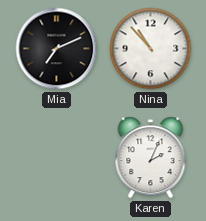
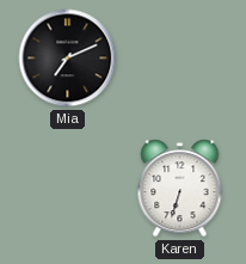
Nina: 10:53 -> none
Karen: 2:04 -> 6:33
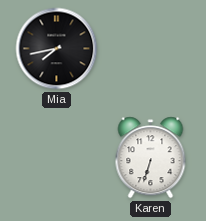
Mia: 7:11 -> 7:43
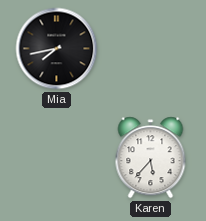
Karen: 6:33 -> 5:37
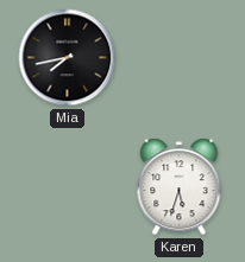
Karen: 5:37 -> 5:33
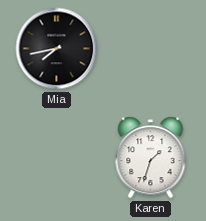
Karen: 5:33 -> 1:33
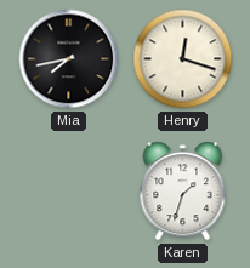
Henry: none -> 12:18
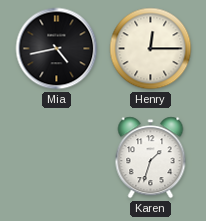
Mia: 7:43 -> 4:43
Henry: 12:18 -> 12:15
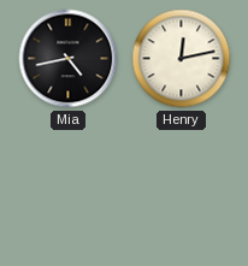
Henry: 12:15 -> 12:13
Karen: 1:33 -> none
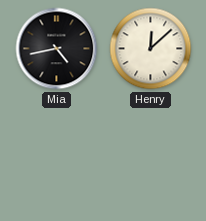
Henry: 12:13 -> 12:08
